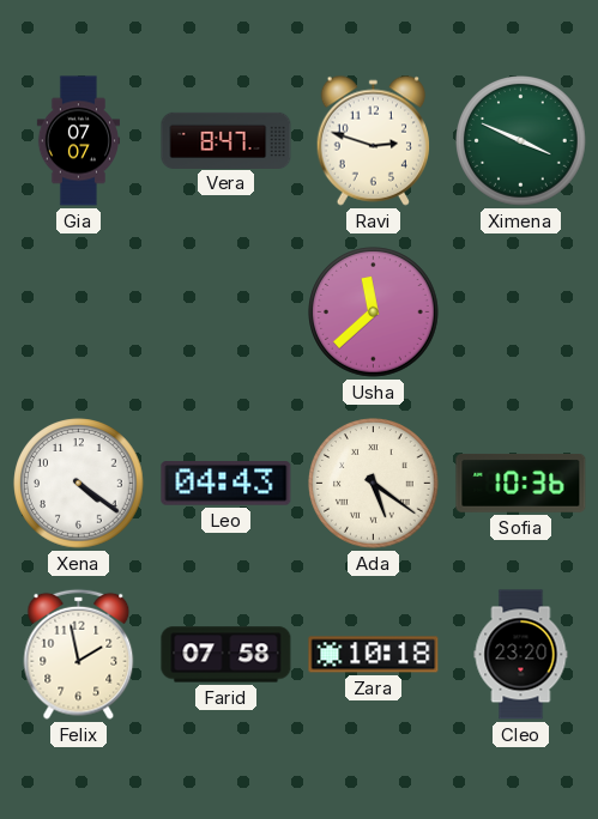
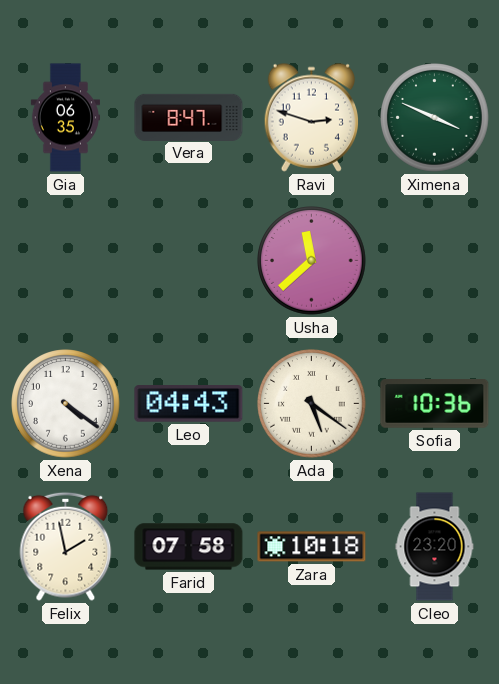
Gia: 07:07 -> 06:35
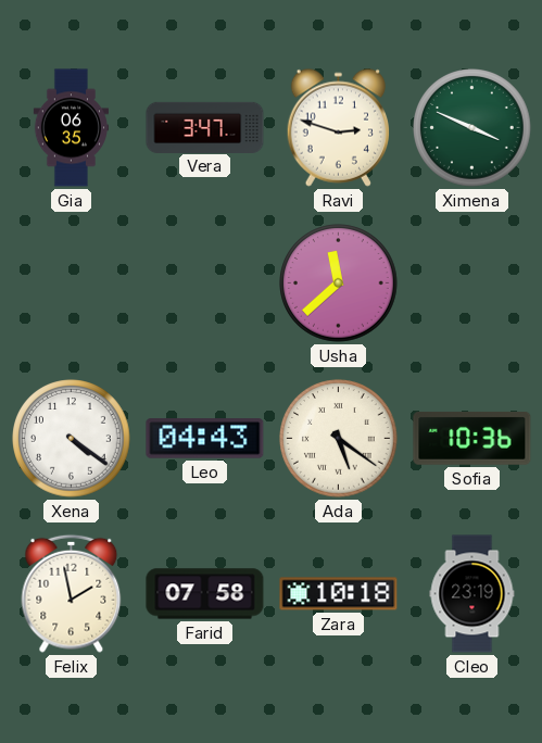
Vera: 8:47 -> 3:47
Cleo: 23:20 -> 23:19
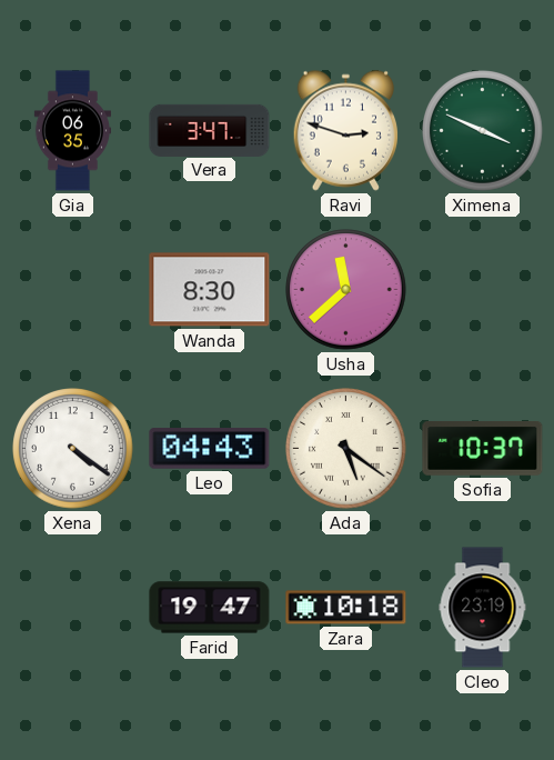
Wanda: none -> 8:30
Sofia: 10:36 -> 10:37
Felix: 1:58 -> none
Farid: 07:58 -> 19:47
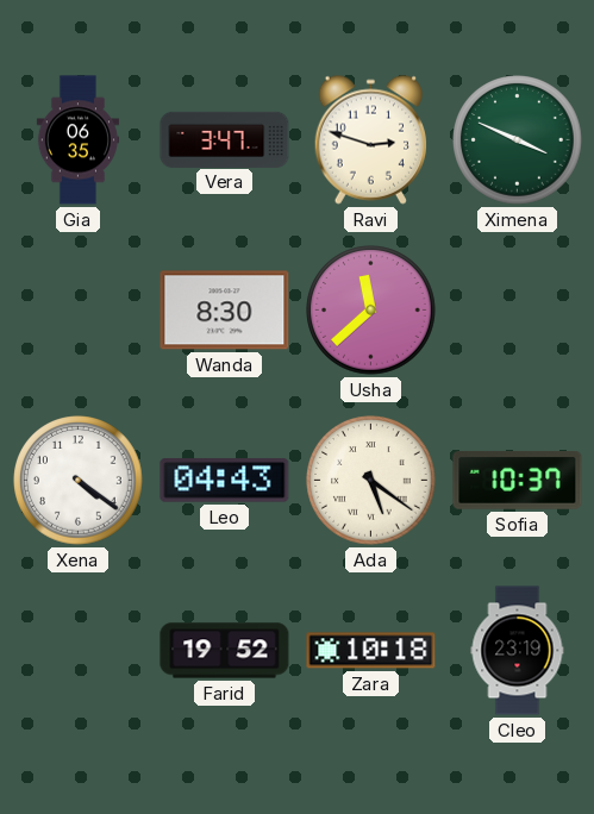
Farid: 19:47 -> 19:52
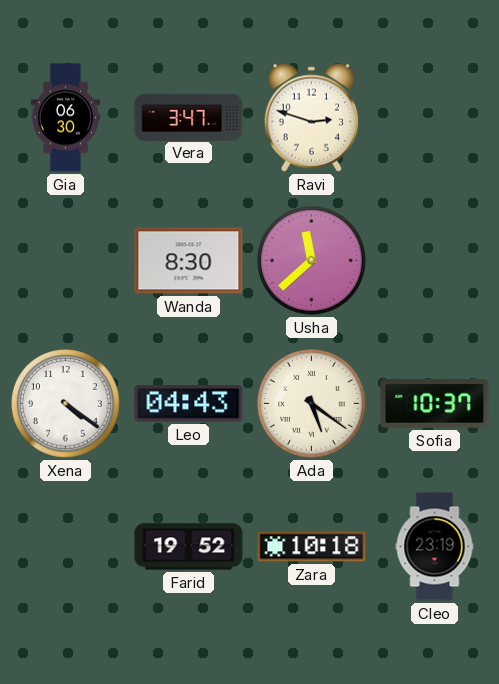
Gia: 06:35 -> 06:30
Ximena: 3:49 -> none
